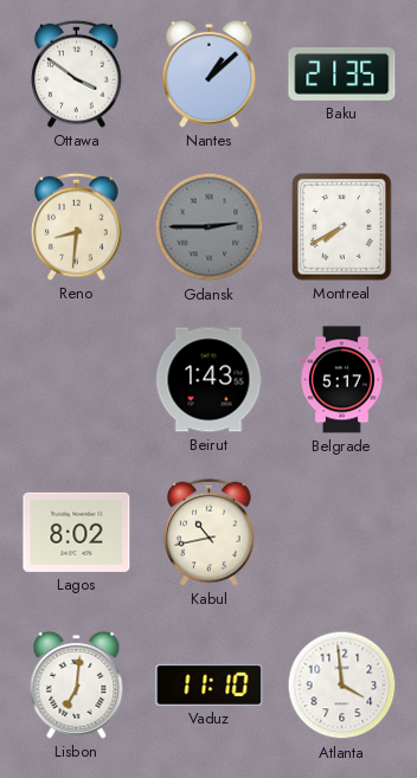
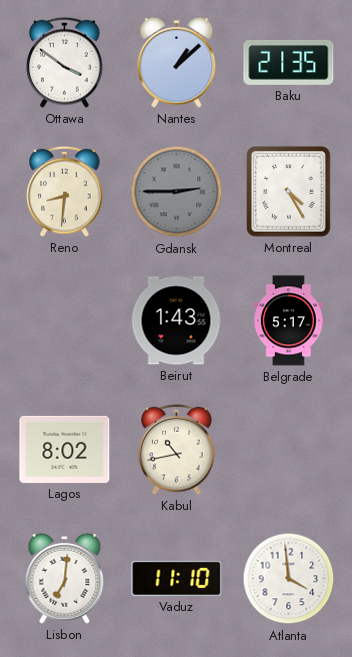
Montreal: 7:40 -> 4:25
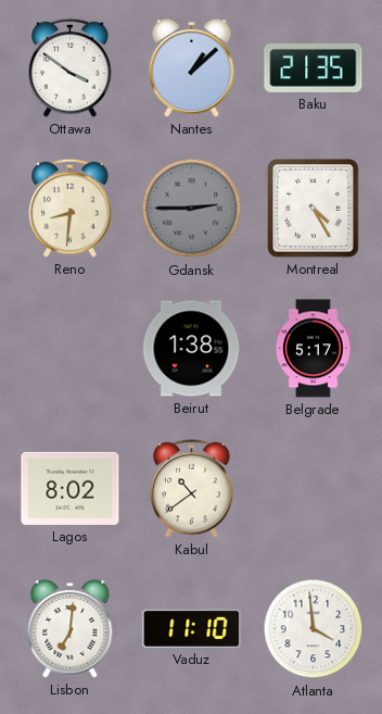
Beirut: 1:43 -> 1:38
Kabul: 10:43 -> 10:39
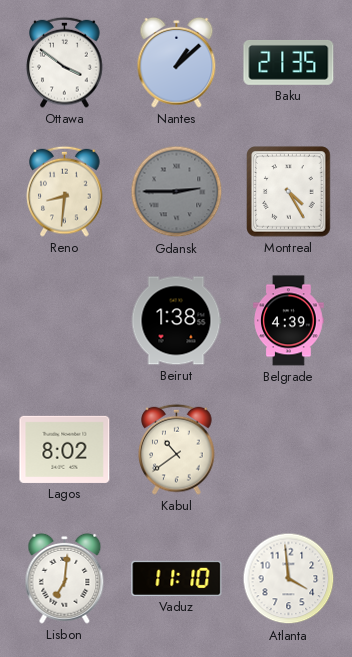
Belgrade: 5:17 -> 4:39
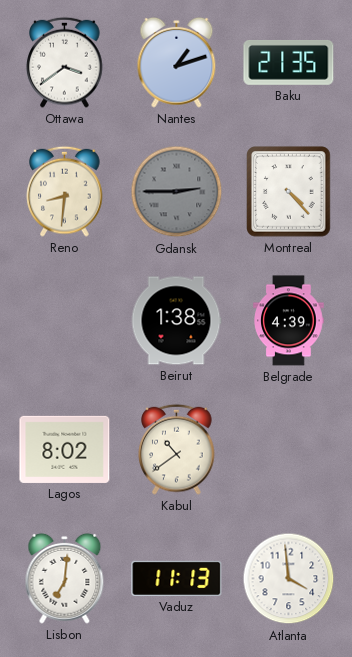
Ottawa: 3:51 -> 3:39
Nantes: 1:08 -> 1:12
Montreal: 4:25 -> 4:23
Vaduz: 11:10 -> 11:13
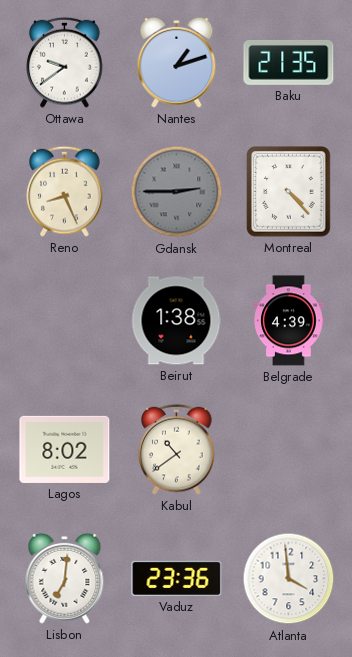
Ottawa: 3:39 -> 9:39
Reno: 8:31 -> 8:26
Vaduz: 11:13 -> 23:36
